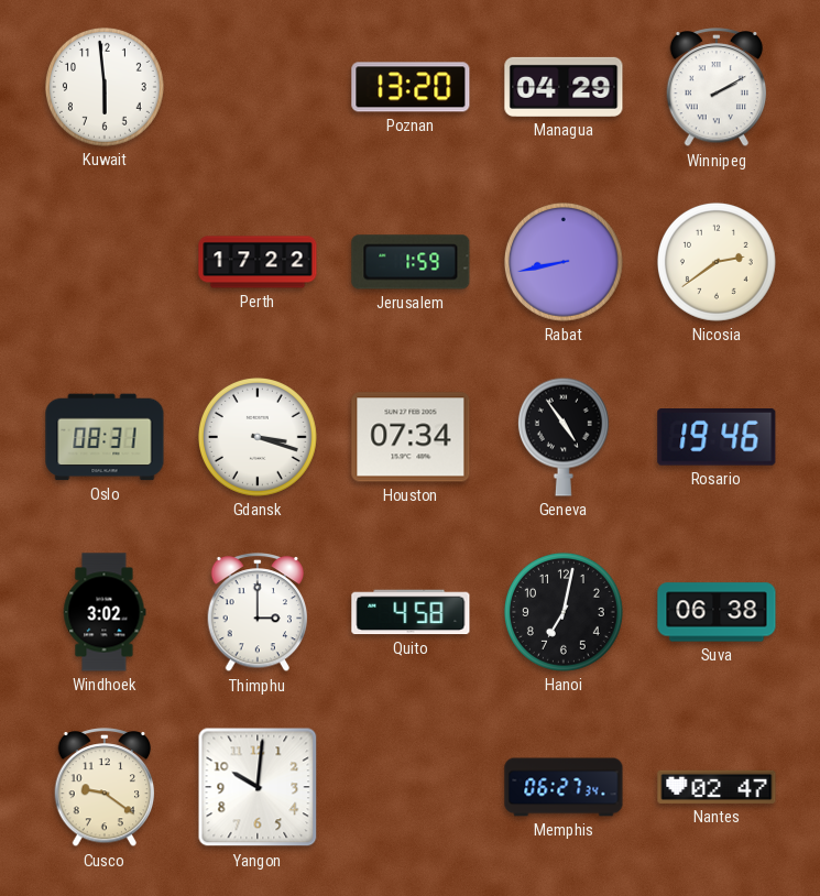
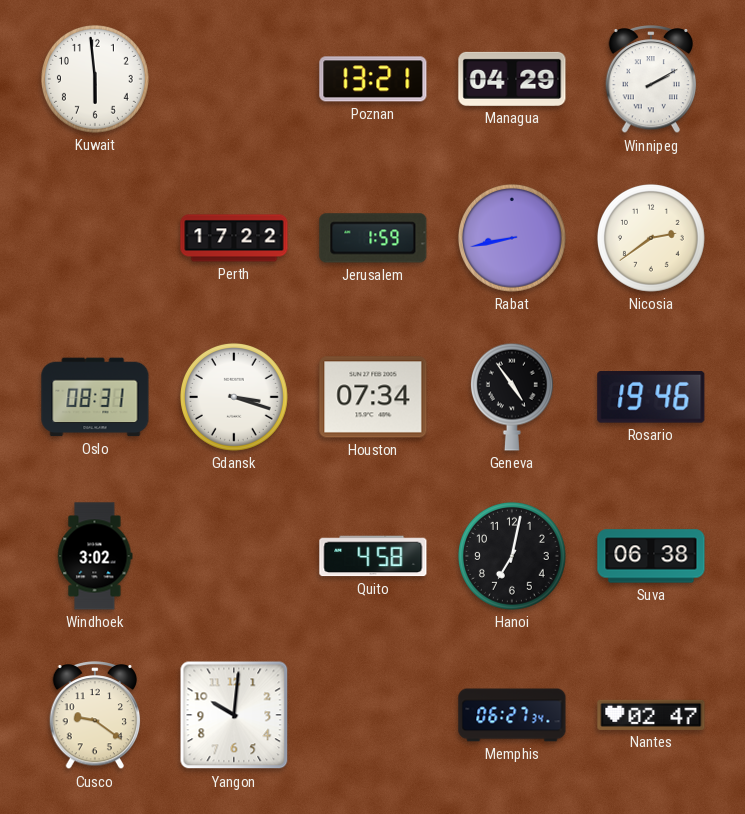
Poznan: 13:20 -> 13:21
Thimphu: 3:00 -> none
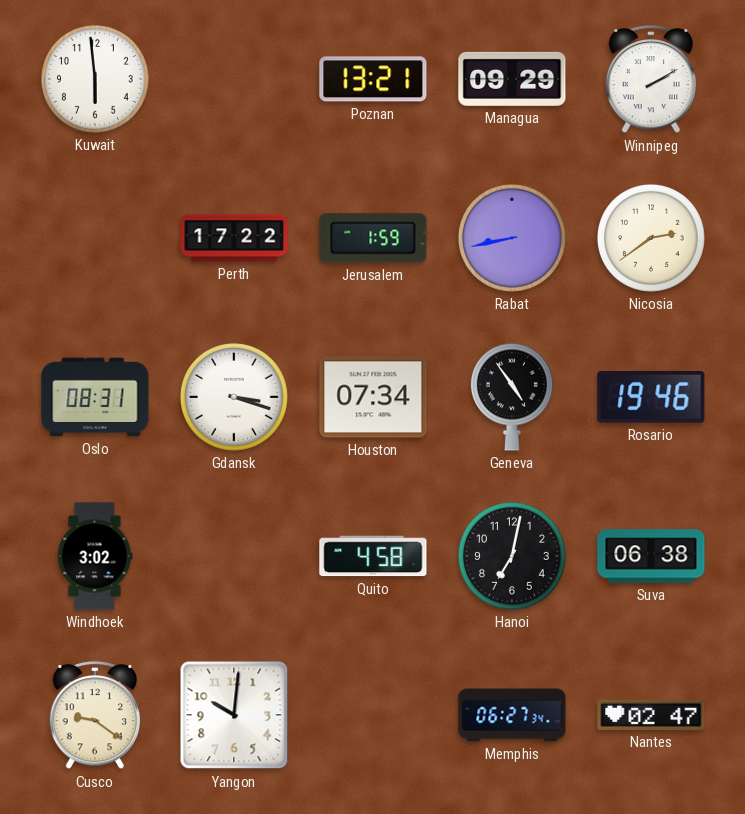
Managua: 04:29 -> 09:29
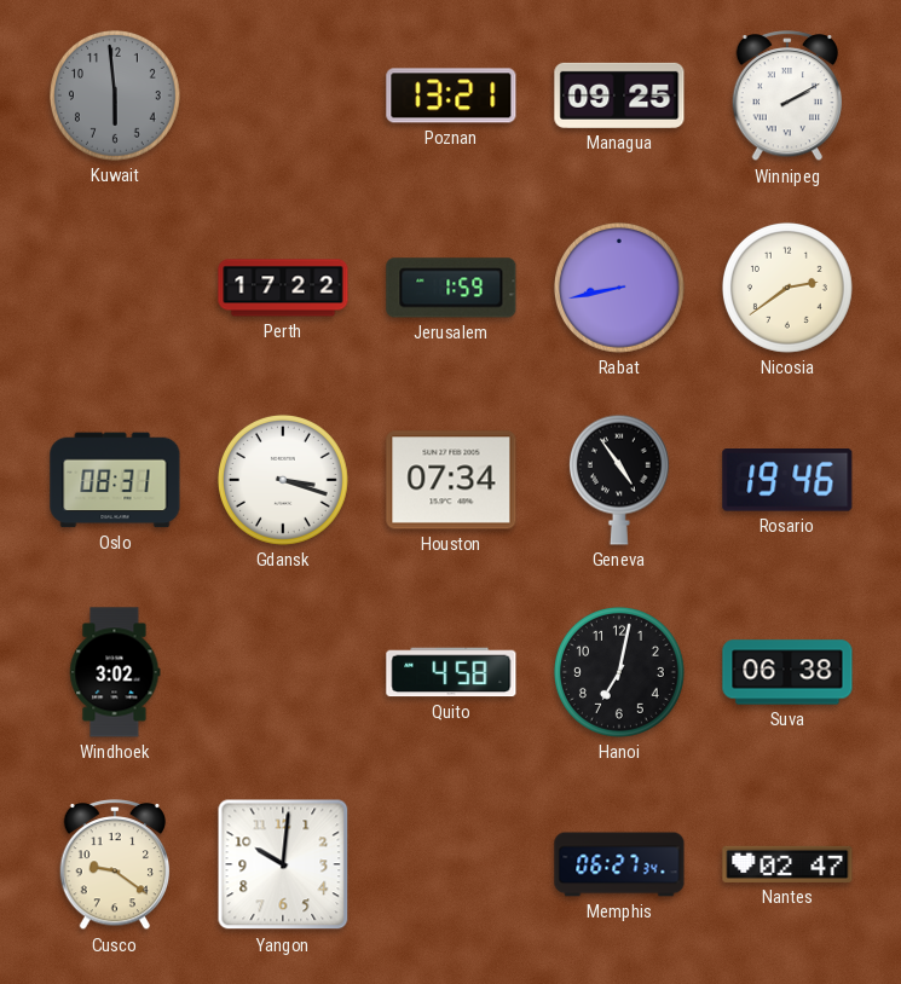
Kuwait dial: white -> grey
Managua: 09:29 -> 09:25
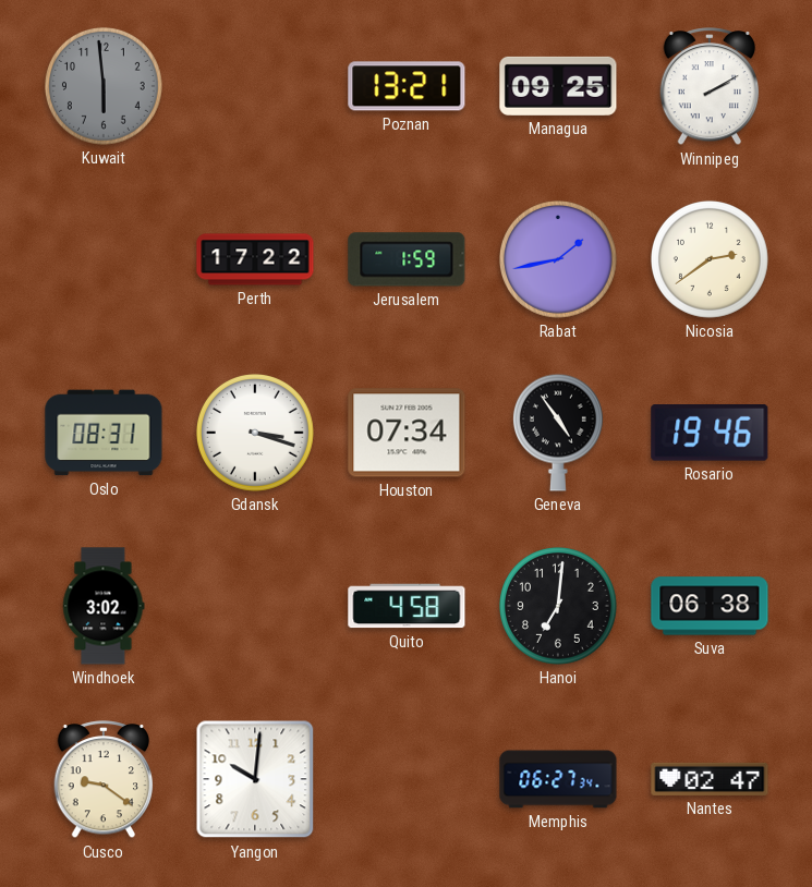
Rabat: 8:43 -> 1:43
Hanoi: 7:02 -> 7:01
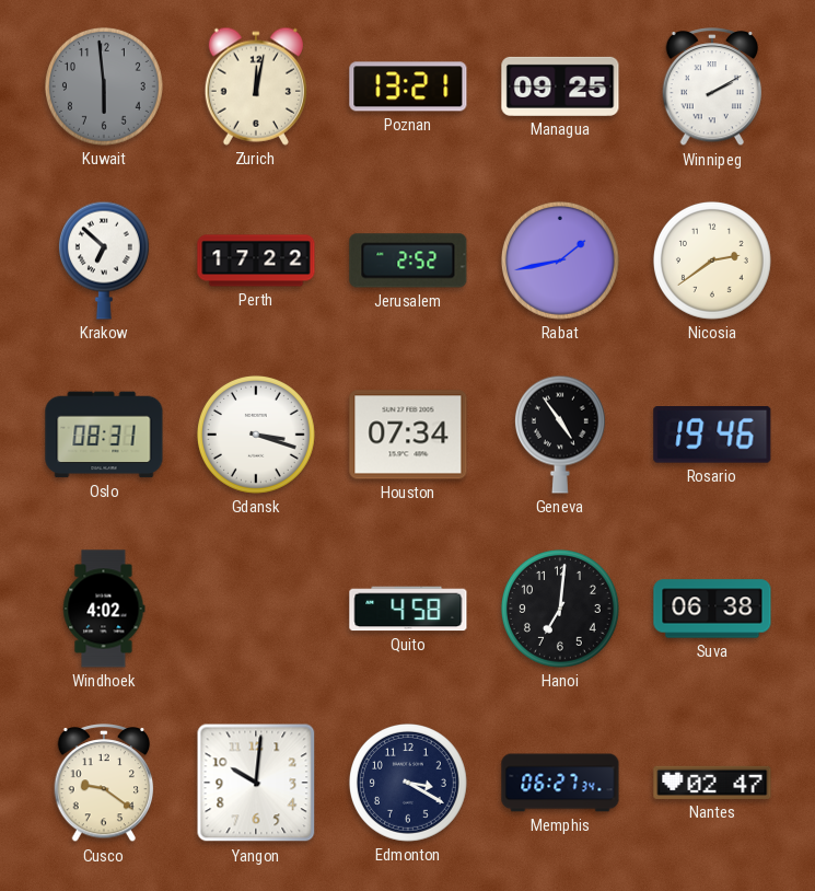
Zurich: none -> 12:02
Krakow: none -> 6:52
Jerusalem: 1:59 -> 2:52
Windhoek: 3:02 -> 4:02
Edmonton: none -> 3:20
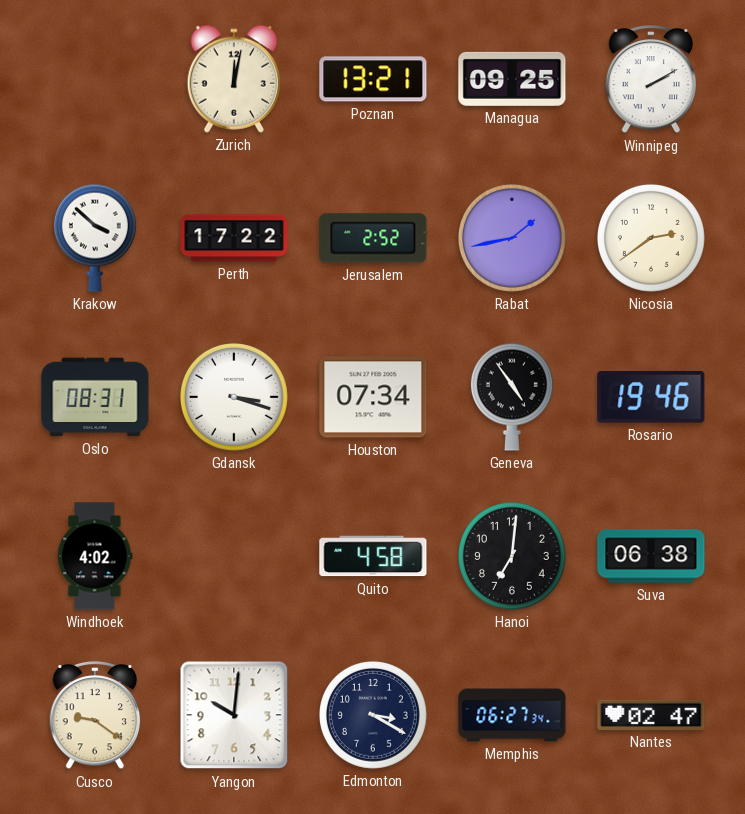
Kuwait: 5:59 -> none
Krakow: 6:52 -> 3:52
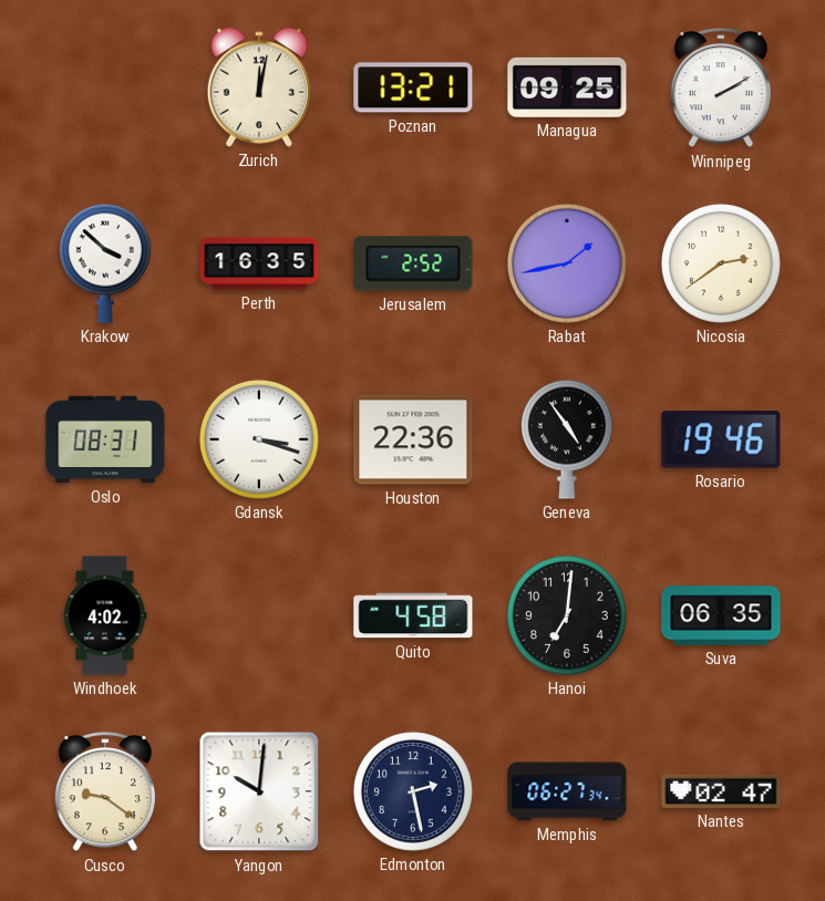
Perth: 17:22 -> 16:35
Houston: 07:34 -> 22:36
Suva: 06:38 -> 06:35
Edmonton: 3:20 -> 2:28
